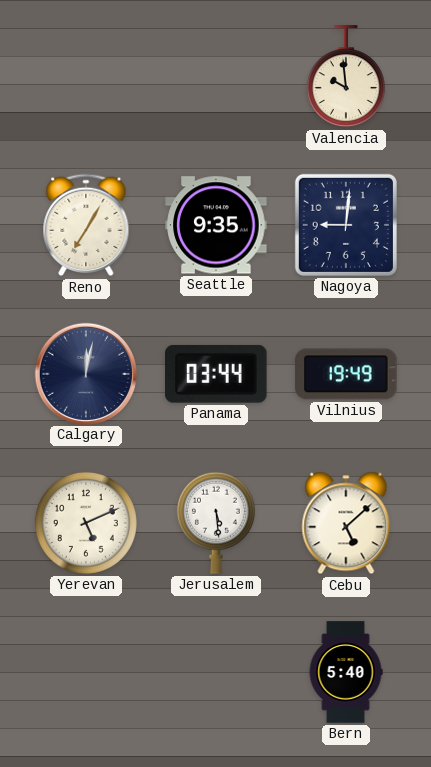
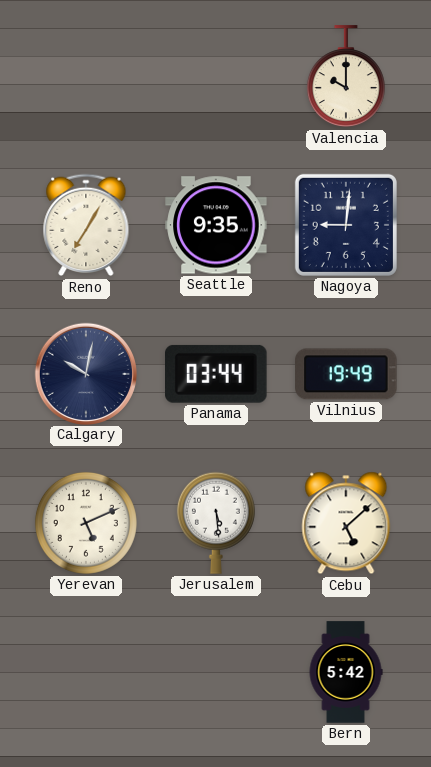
Valencia: 9:59 -> 10:00
Calgary: 12:02 -> 10:02
Bern: 5:40 -> 5:42
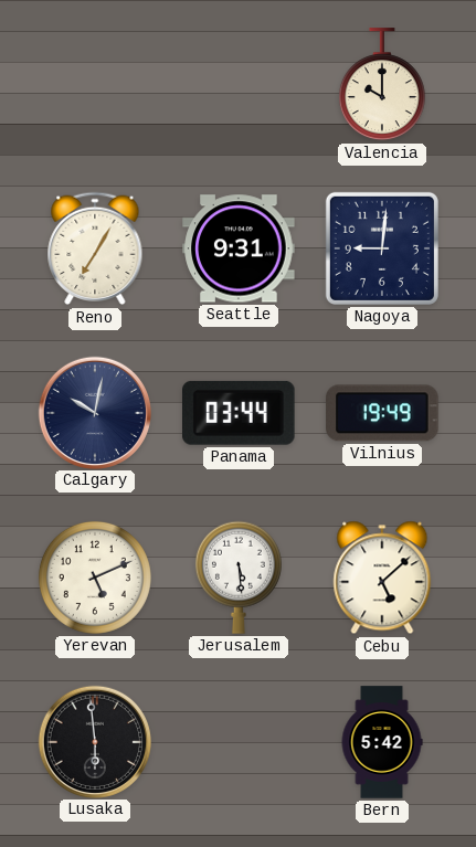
Seattle: 9:35 -> 9:31
Lusaka: none -> 5:59
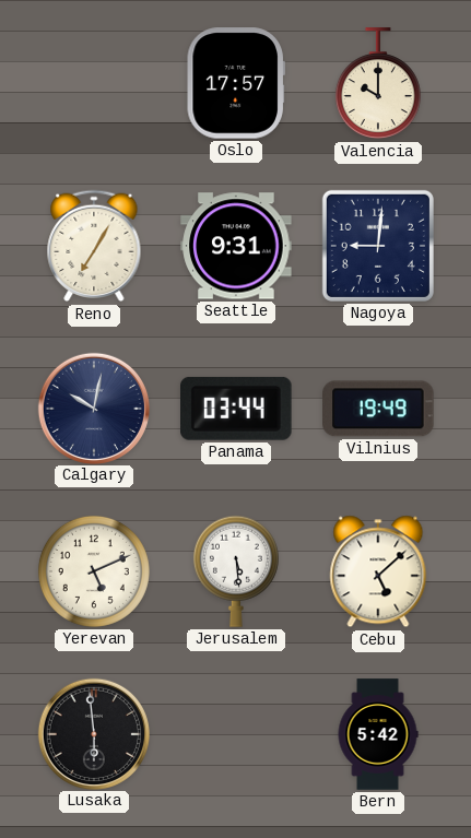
Oslo: none -> 17:57
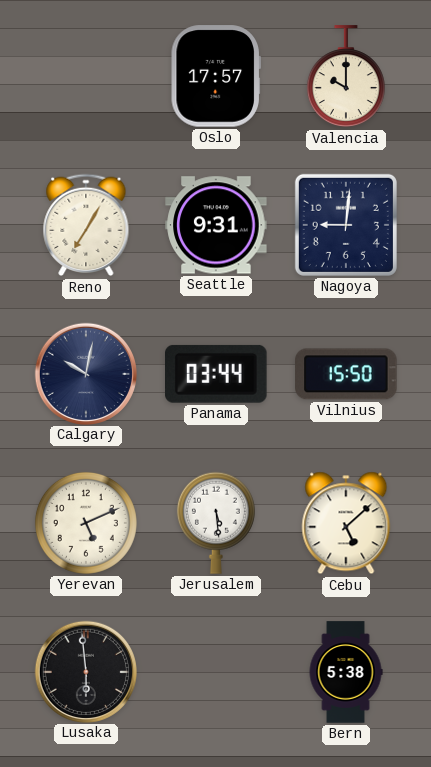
Vilnius: 19:49 -> 15:50
Bern: 5:42 -> 5:38
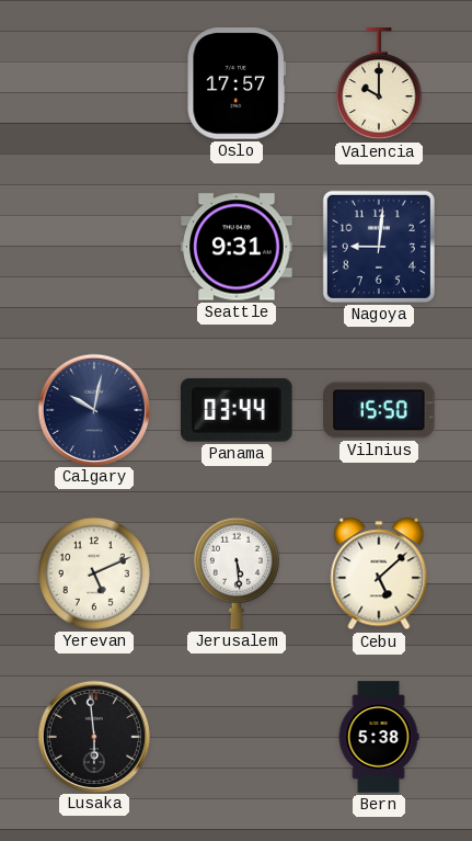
Reno: 7:05 -> none
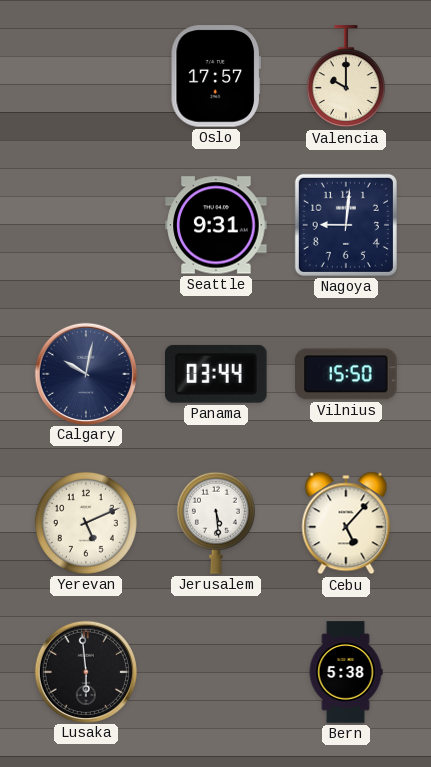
Cebu: 5:08 -> 5:07
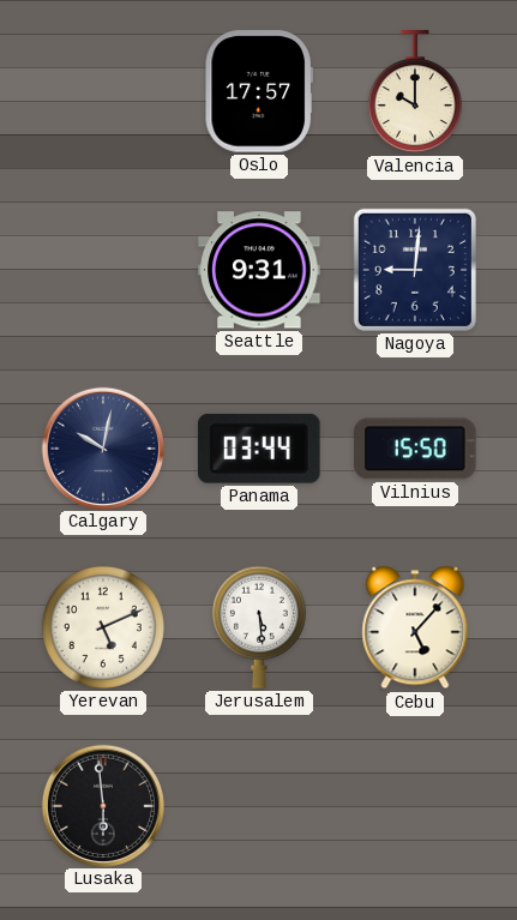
Bern: 5:38 -> none
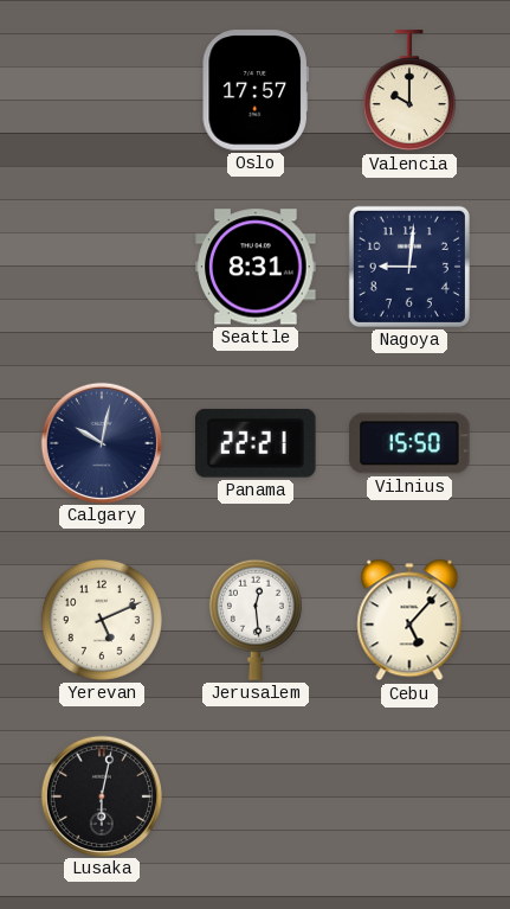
Seattle: 9:31 -> 8:31
Panama: 03:44 -> 22:21
Jerusalem: 5:29 -> 12:29
Lusaka: 5:59 -> 6:02
